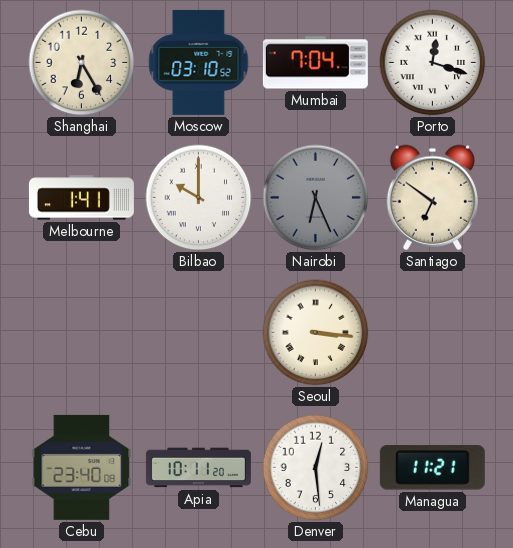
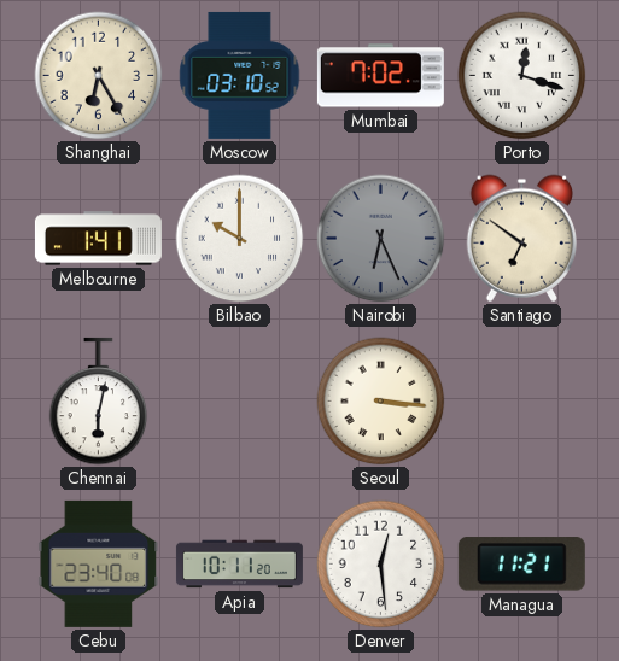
Mumbai: 7:04 -> 7:02
Chennai: none -> 6:02
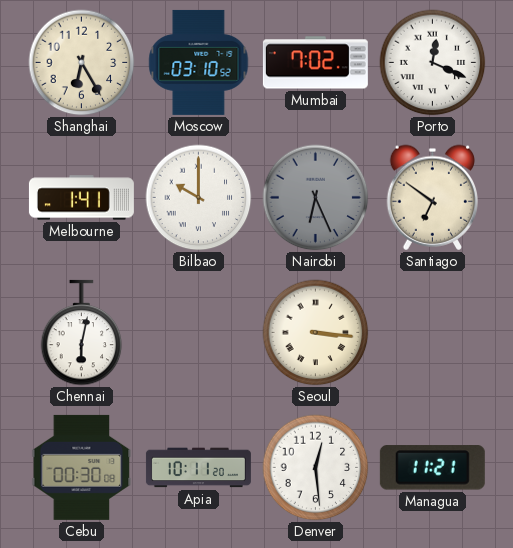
Porto: 12:18 -> 12:19
Cebu: 23:40 -> 00:30
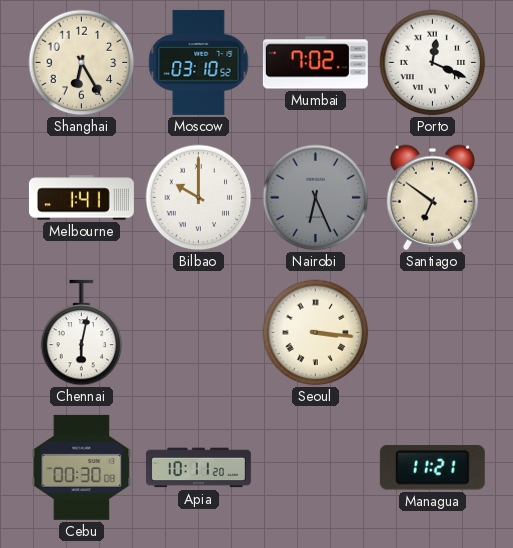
Denver: 12:29 -> none
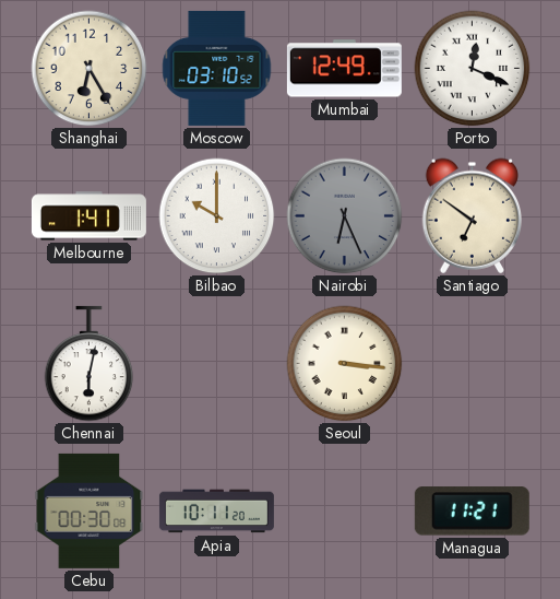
Mumbai: 7:02 -> 12:49
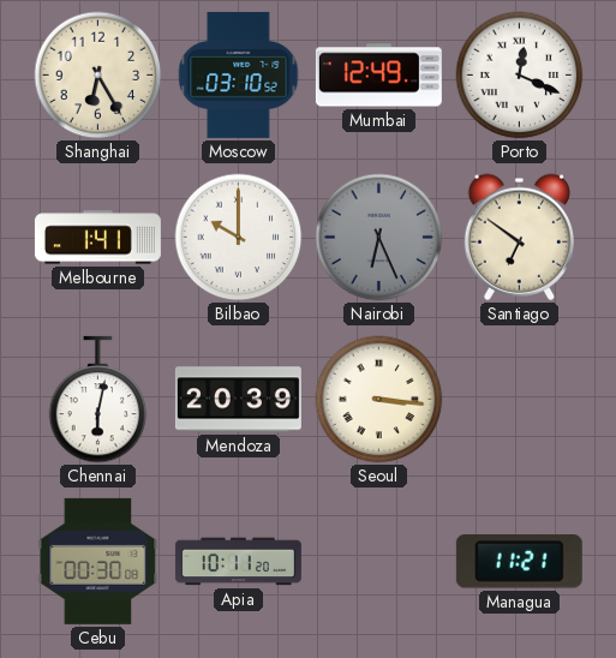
Mendoza: none -> 20:39
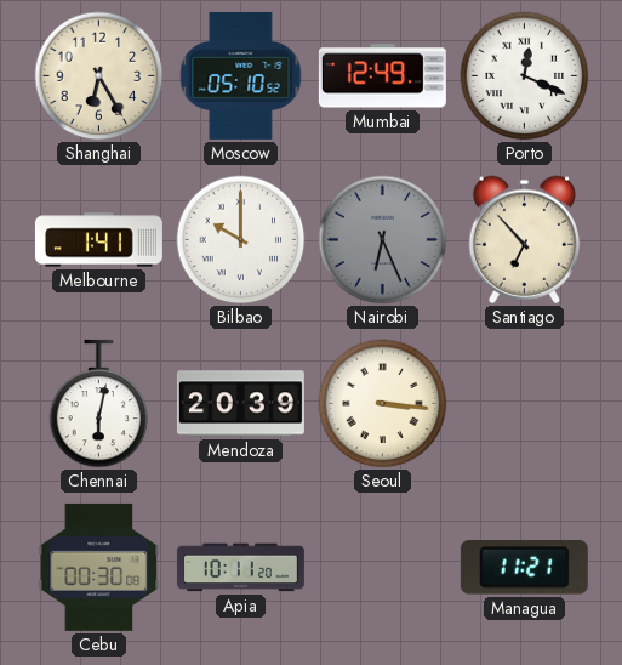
Moscow: 03:10 -> 05:10
Santiago: 6:51 -> 6:53
